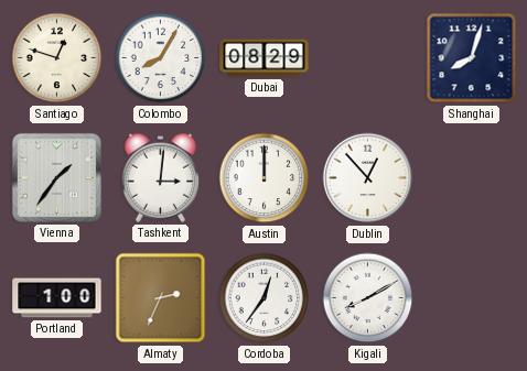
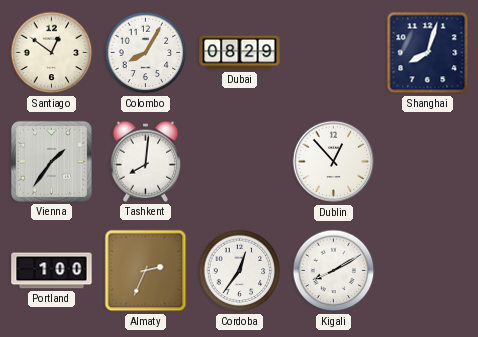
Santiago: 12:48 -> 12:51
Tashkent: 3:01 -> 8:01
Austin: 12:00 -> none
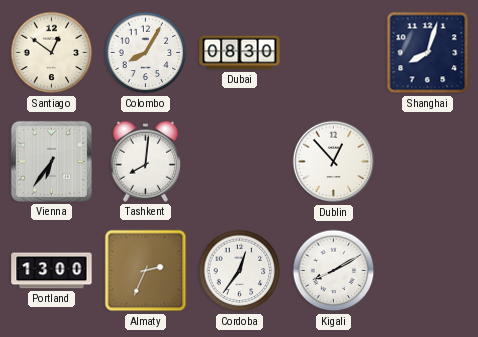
Dubai: 08:29 -> 08:30
Vienna: 1:36 -> 6:36
Portland: 1:00 -> 13:00
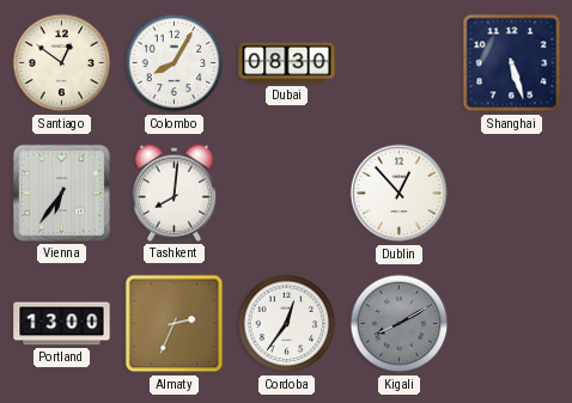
Shanghai: 8:03 -> 5:27
Kigali dial: white -> grey
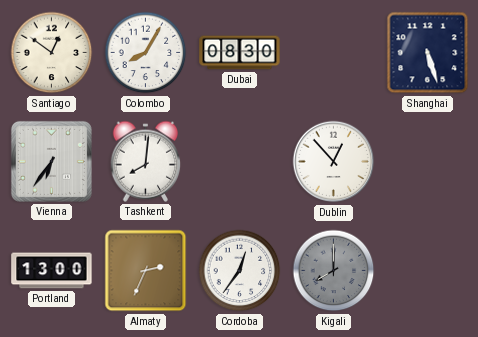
Kigali: 8:10 -> 8:00
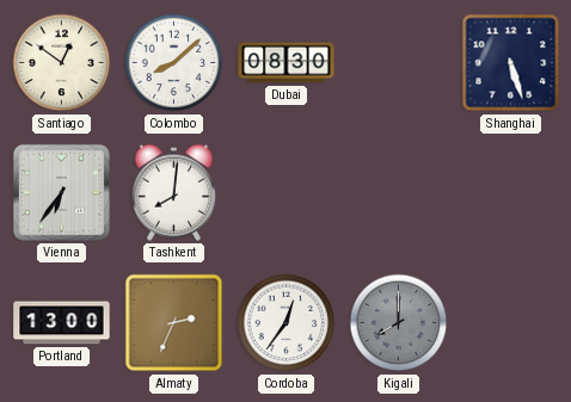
Colombo: 8:05 -> 8:08
Dublin: 12:53 -> none
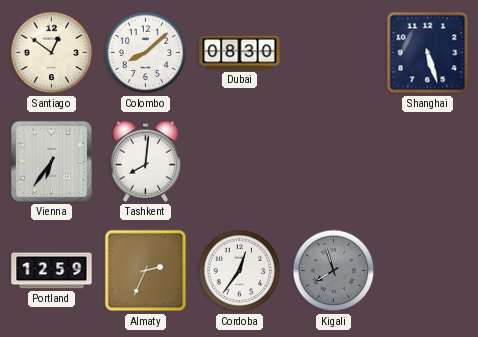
Portland: 13:00 -> 12:59
Kigali: 8:00 -> 7:57
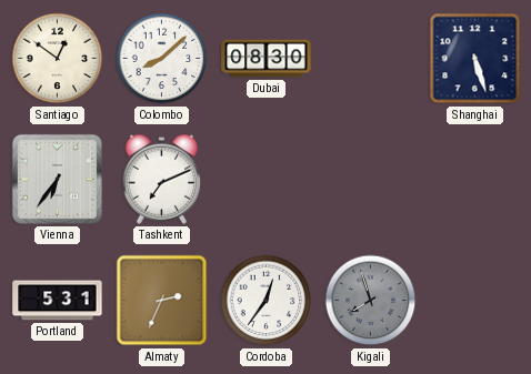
Tashkent: 8:01 -> 7:11
Portland: 12:59 -> 5:31
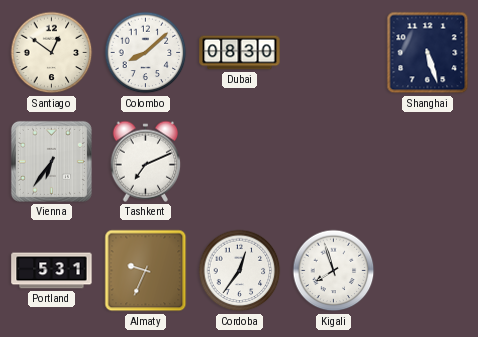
Almaty: 2:34 -> 9:34
Kigali dial: grey -> white
